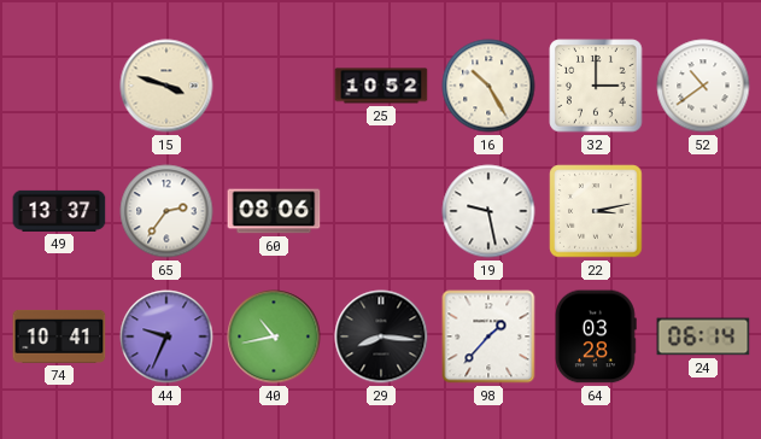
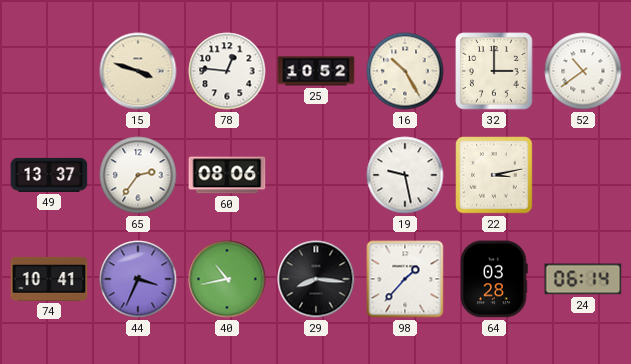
78: none -> 12:46
44: 9:34 -> 3:34
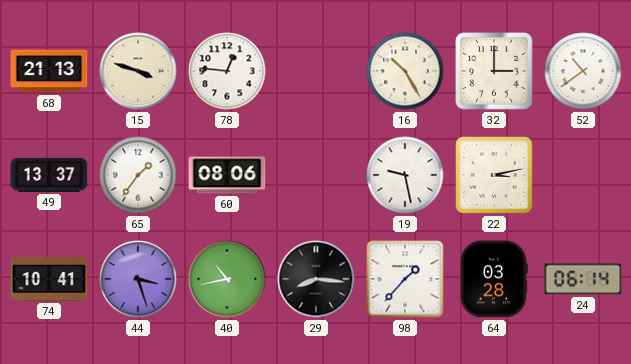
68: none -> 21:13
25: 10:52 -> none
65: 2:36 -> 1:36
44: 3:34 -> 3:27
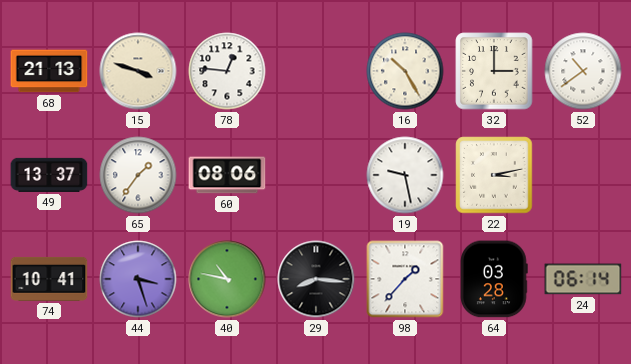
40: 10:43 -> 10:47
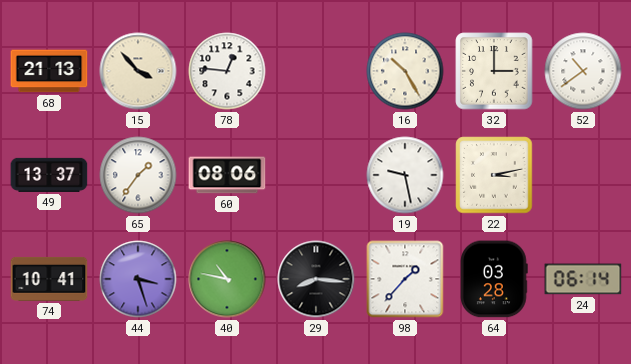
15: 3:48 -> 3:53
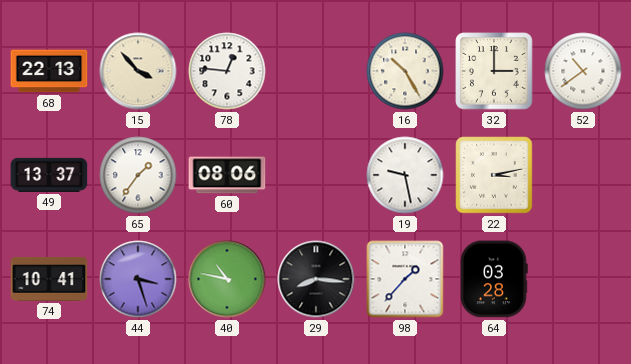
68: 21:13 -> 22:13
24: 06:14 -> none
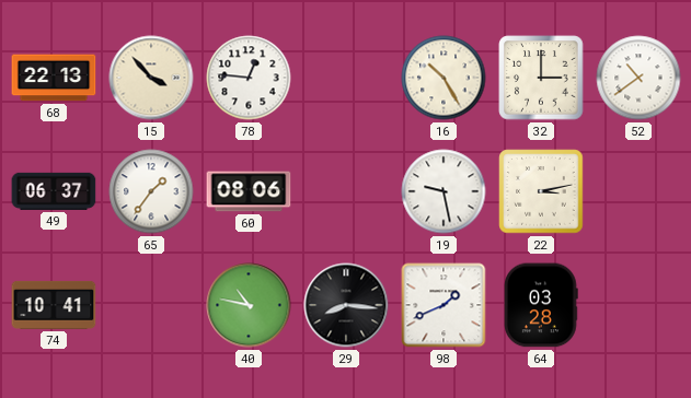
49: 13:37 -> 06:37
44: 3:27 -> none
98: 1:37 -> 1:41
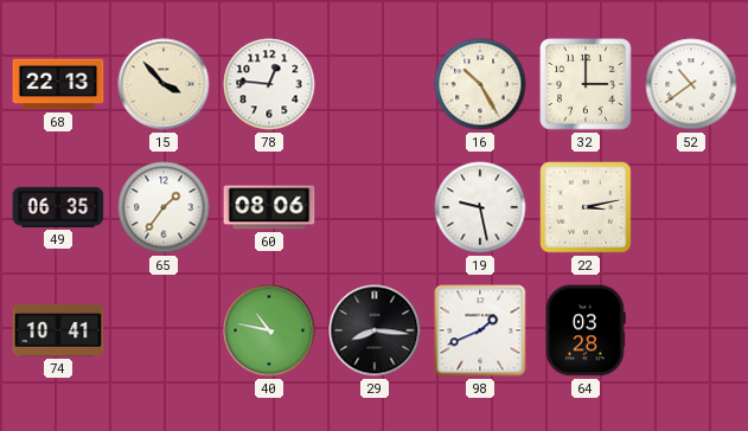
49: 06:37 -> 06:35
